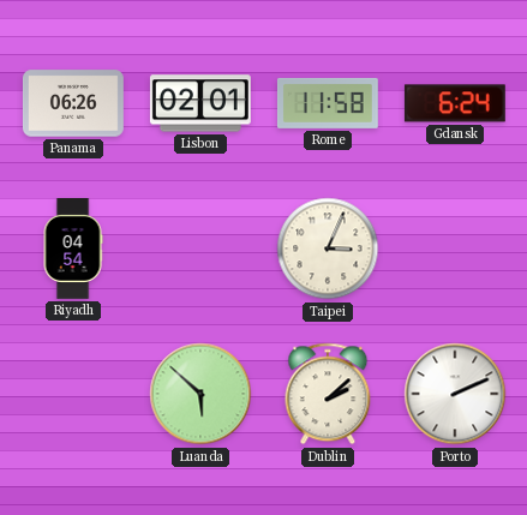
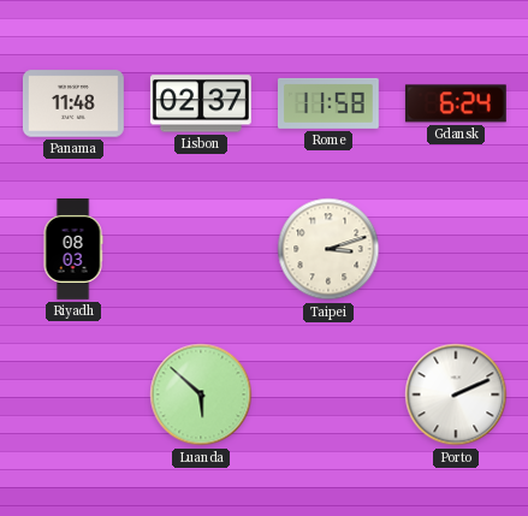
Panama: 06:26 -> 11:48
Lisbon: 02:01 -> 02:37
Riyadh: 04:54 -> 08:03
Taipei: 3:04 -> 3:12
Dublin: 2:08 -> none
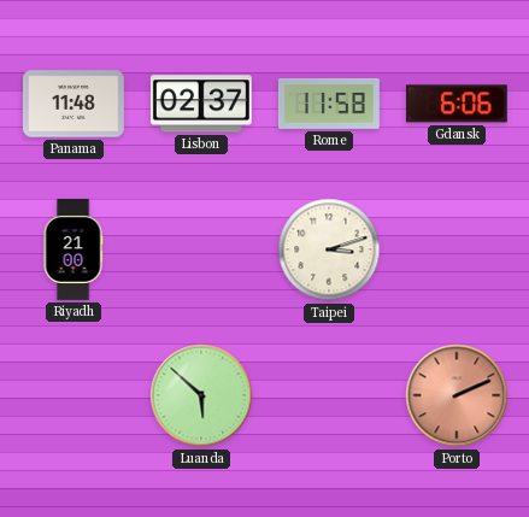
Gdansk: 6:24 -> 6:06
Riyadh: 08:03 -> 21:00
Porto dial: white -> salmon
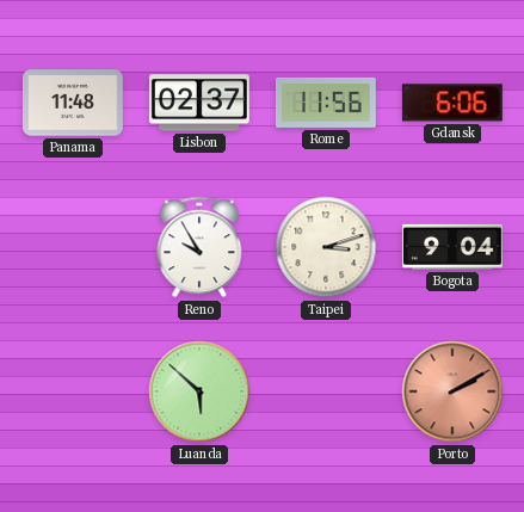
Rome: 11:58 -> 11:56
Riyadh: 21:00 -> none
Reno: none -> 9:55
Bogota: none -> 9:04
Porto: 2:11 -> 2:10
